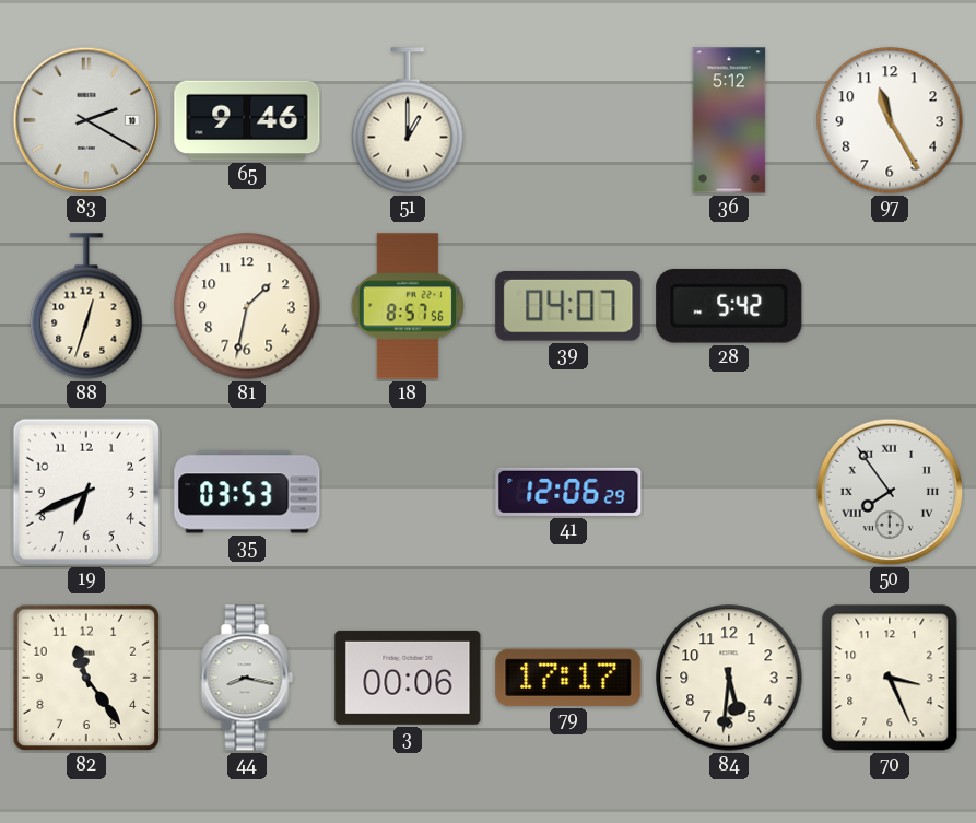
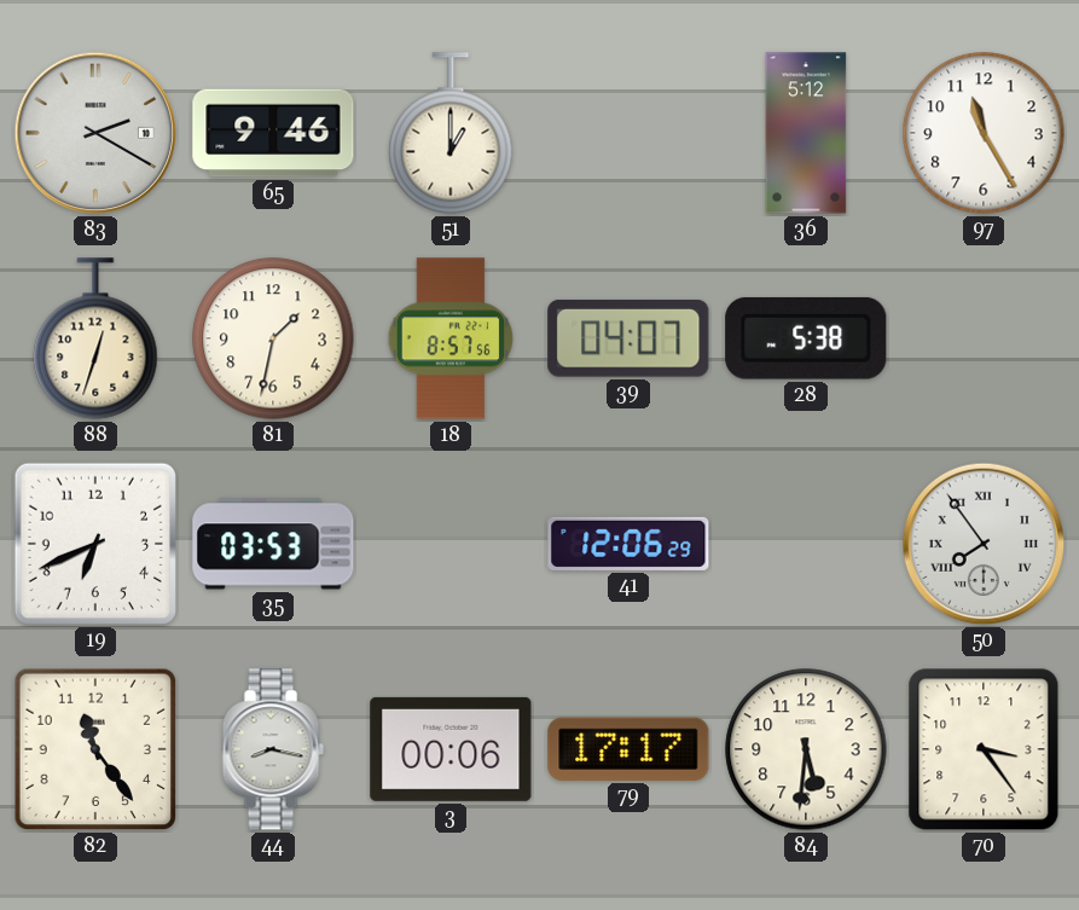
28: 5:42 -> 5:38
70: 3:26 -> 3:24
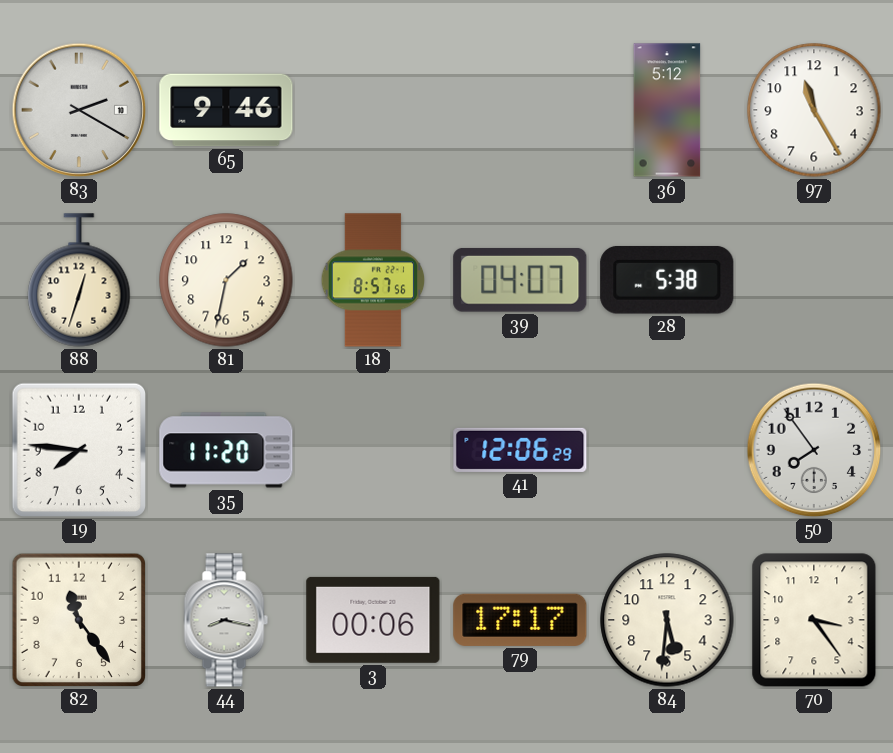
51: 1:00 -> none
19: 6:41 -> 7:46
35: 03:53 -> 11:20
50 numerals: Roman -> Arabic
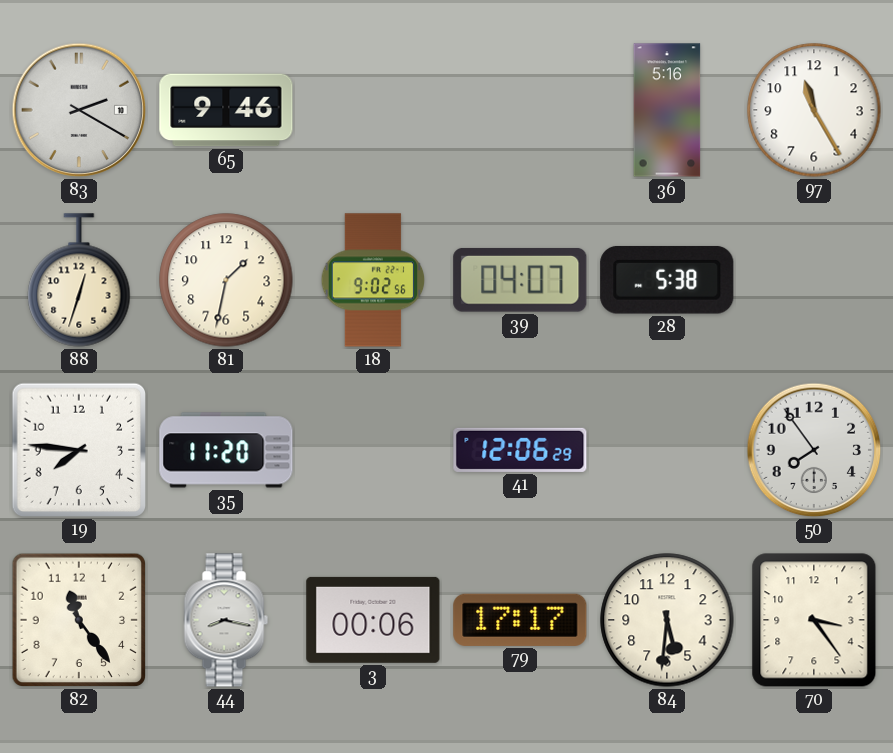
36: 5:12 -> 5:16
18: 8:57 -> 9:02
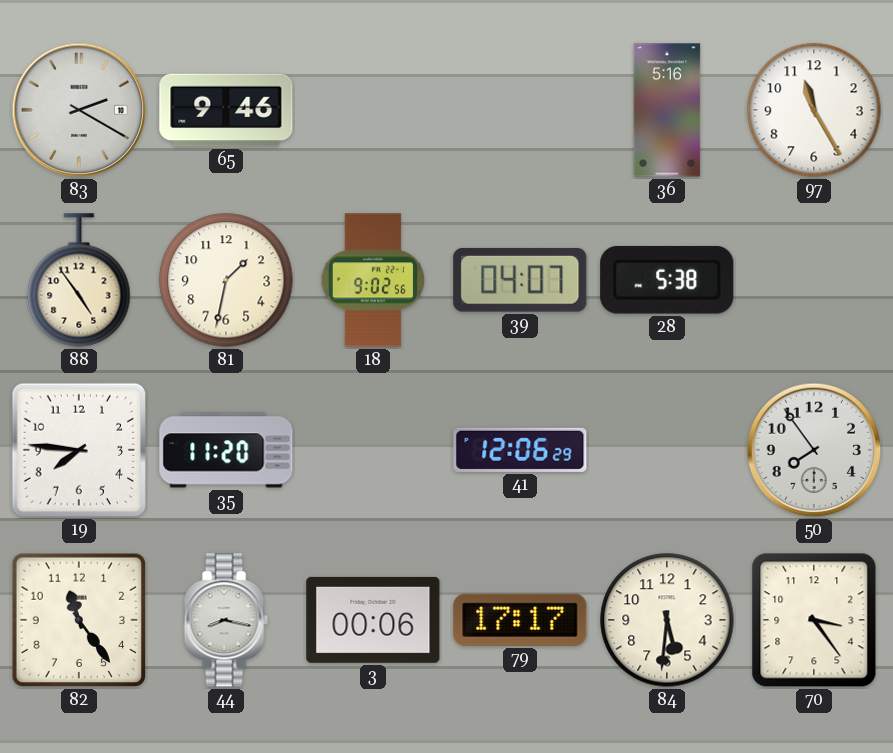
88: 12:33 -> 4:54
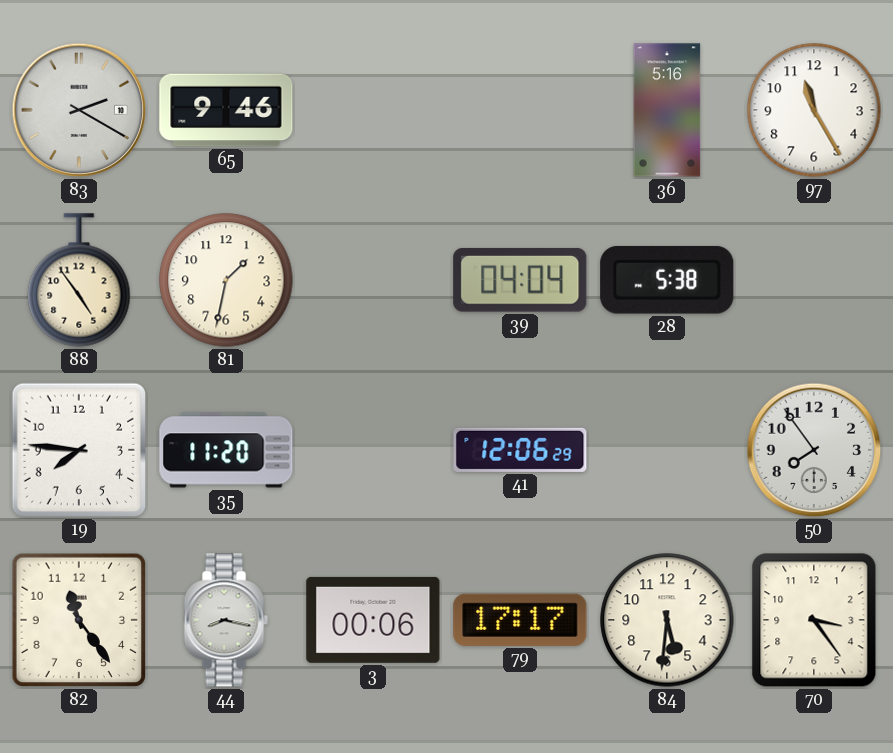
18: 9:02 -> none
39: 04:07 -> 04:04
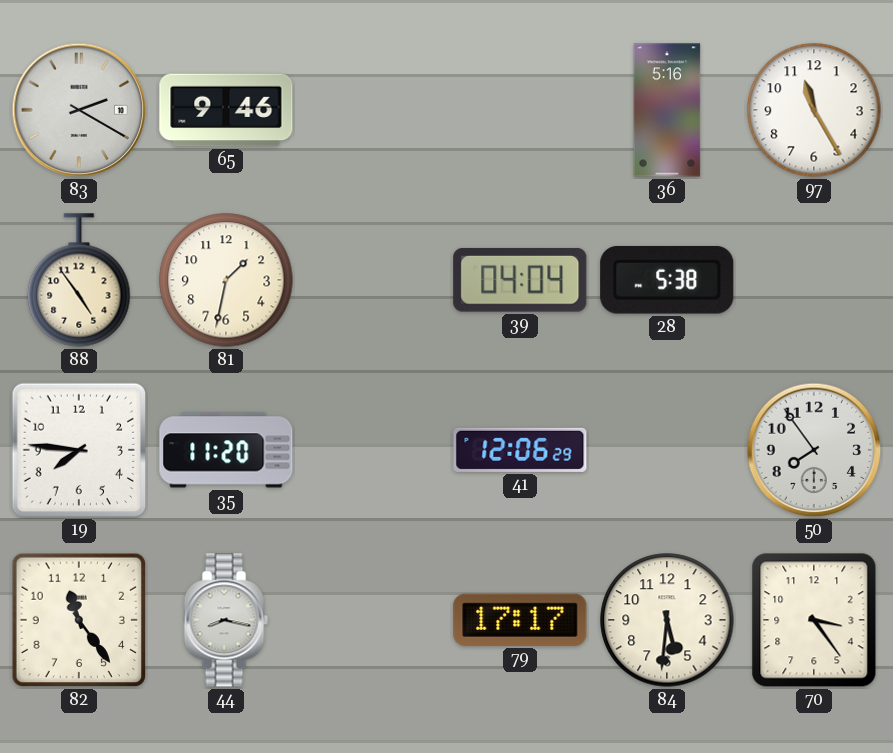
3: 00:06 -> none
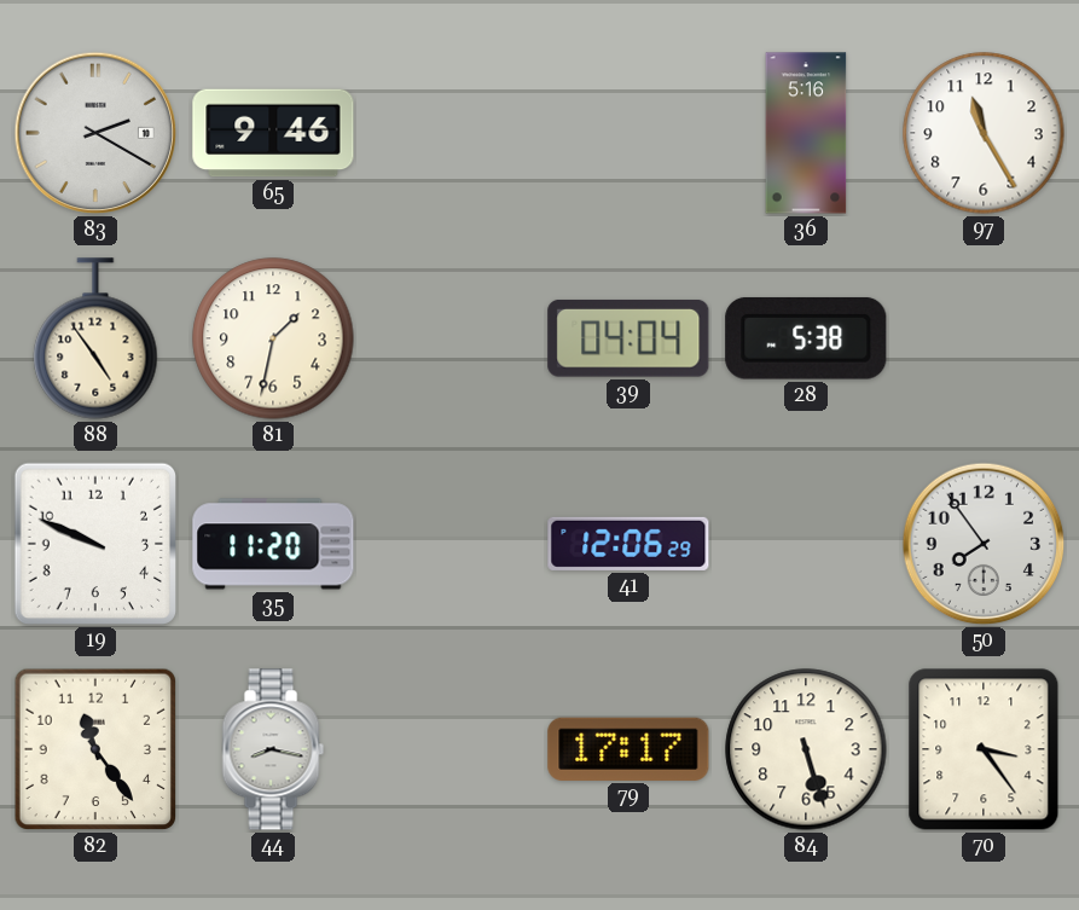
19: 7:46 -> 9:49
84: 5:31 -> 5:27
